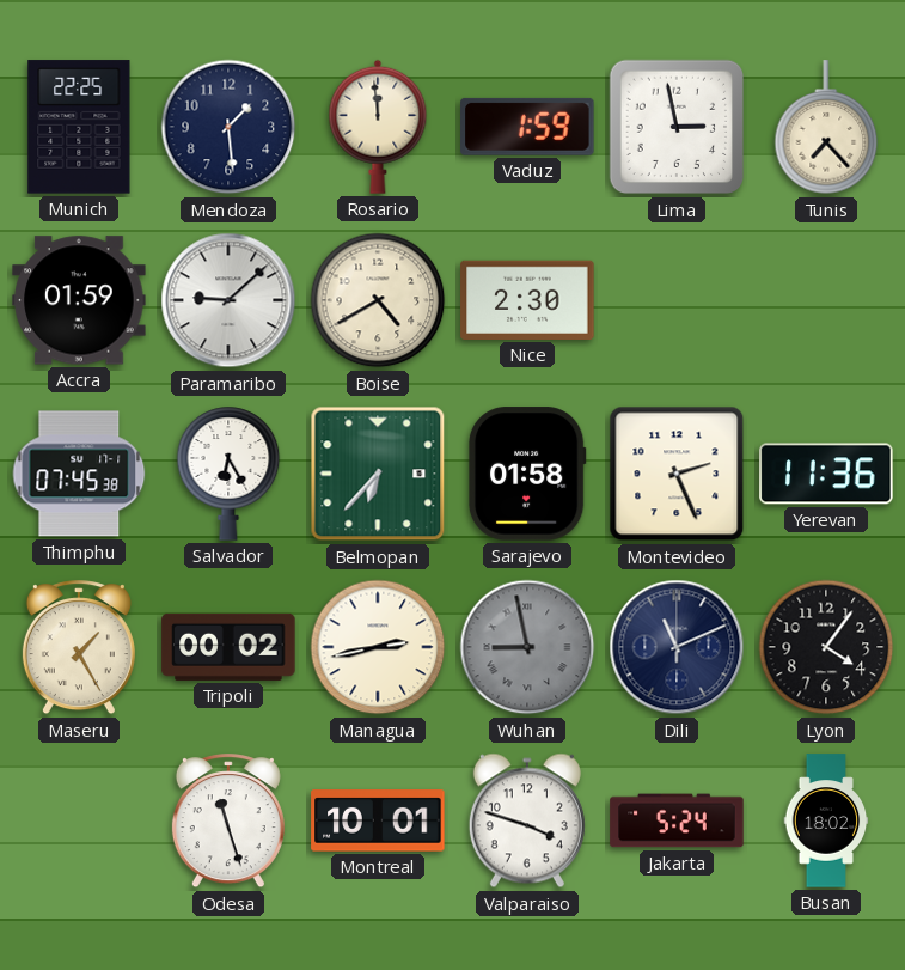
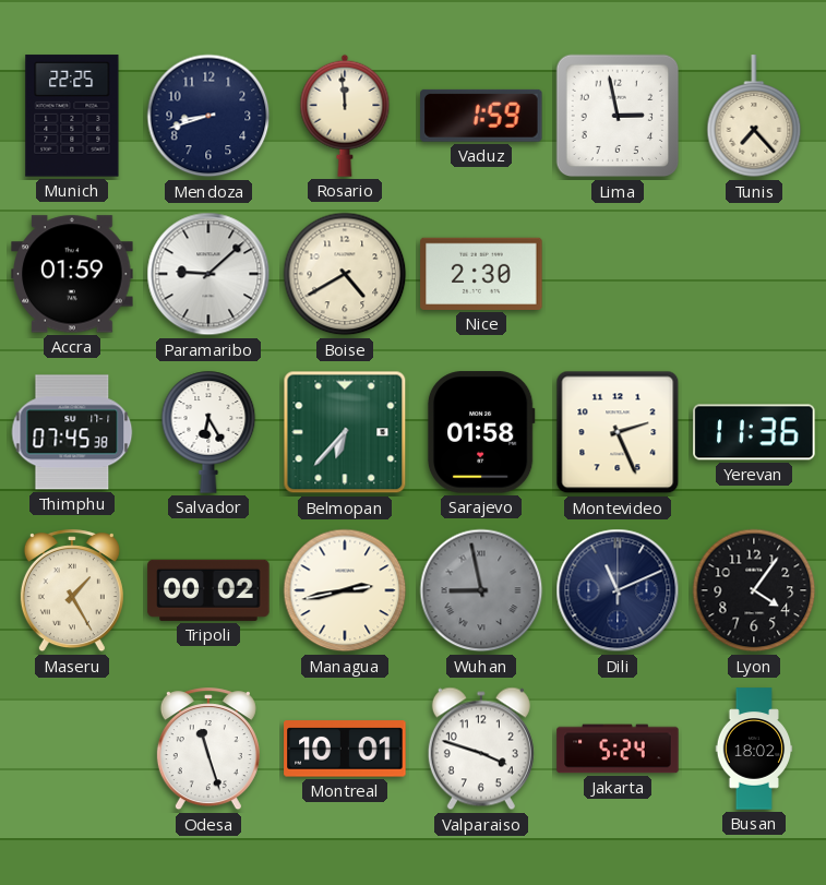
Mendoza: 1:29 -> 8:42
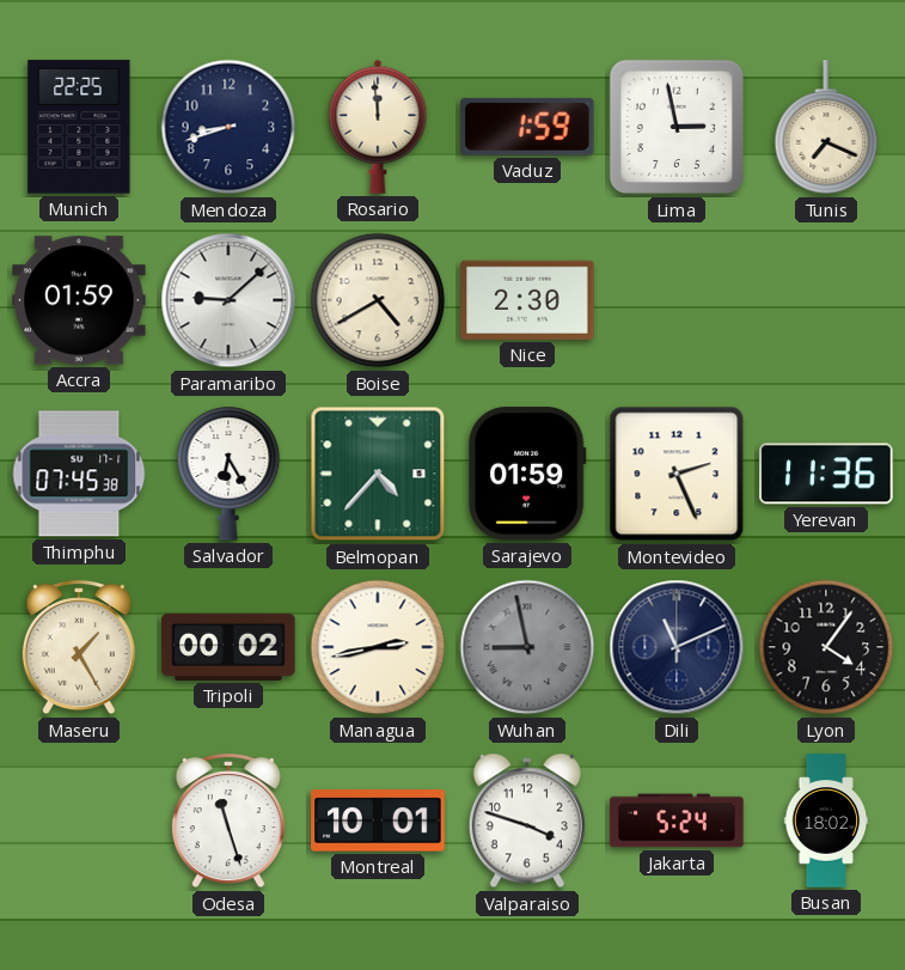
Tunis: 7:23 -> 7:19
Belmopan: 6:37 -> 4:37
Sarajevo: 01:58 -> 01:59
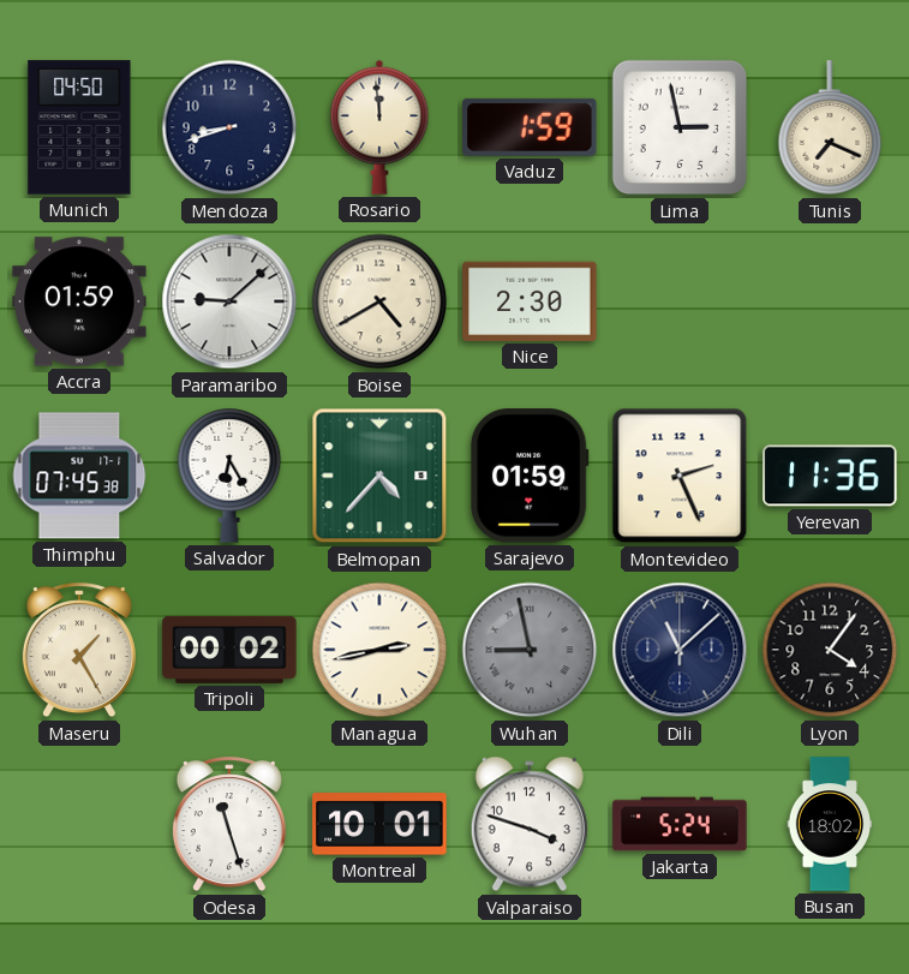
Munich: 22:25 -> 04:50
Dili: 11:11 -> 11:08
